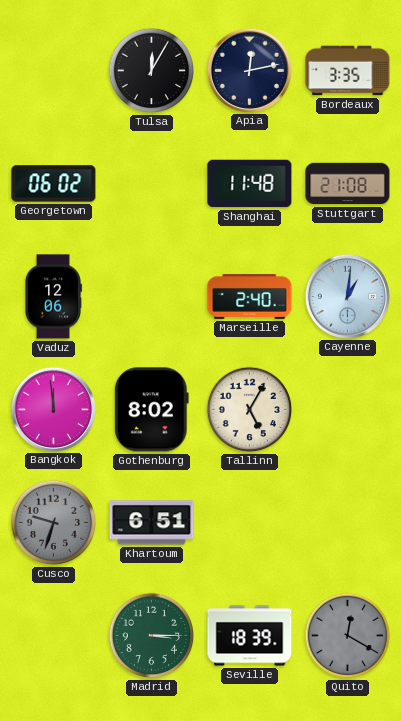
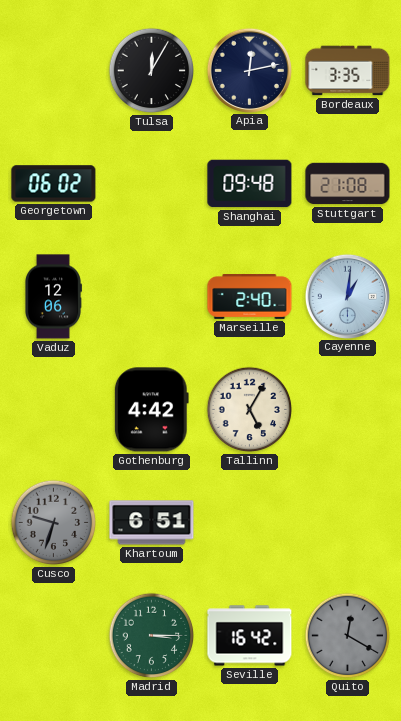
Shanghai: 11:48 -> 09:48
Bangkok: 11:59 -> none
Gothenburg: 8:02 -> 4:42
Seville: 18:39 -> 16:42
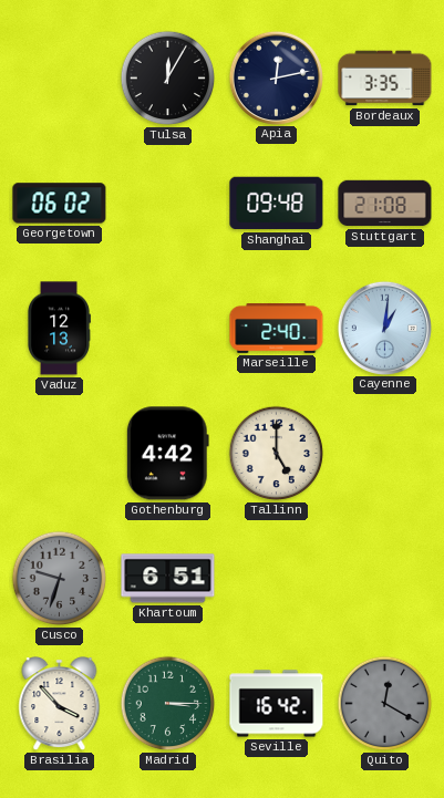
Vaduz: 12:06 -> 12:13
Tallinn: 5:05 -> 5:00
Brasilia: none -> 3:53
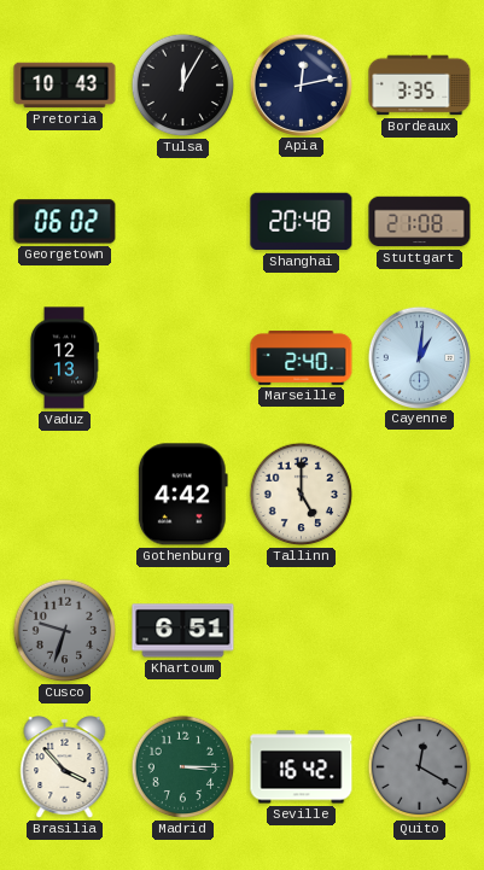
Pretoria: none -> 10:43
Shanghai: 09:48 -> 20:48
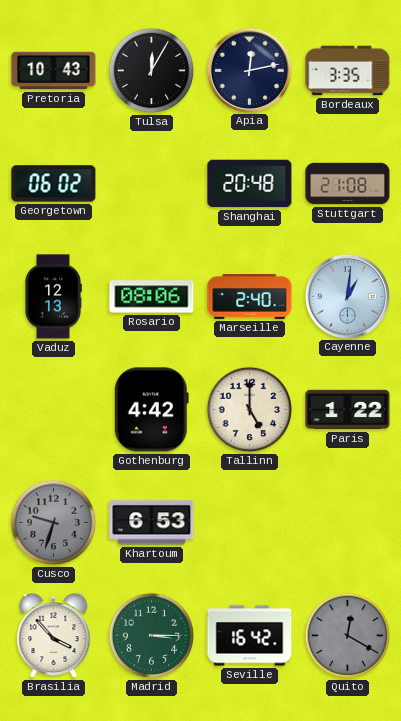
Rosario: none -> 08:06
Paris: none -> 1:22
Khartoum: 6:51 -> 6:53
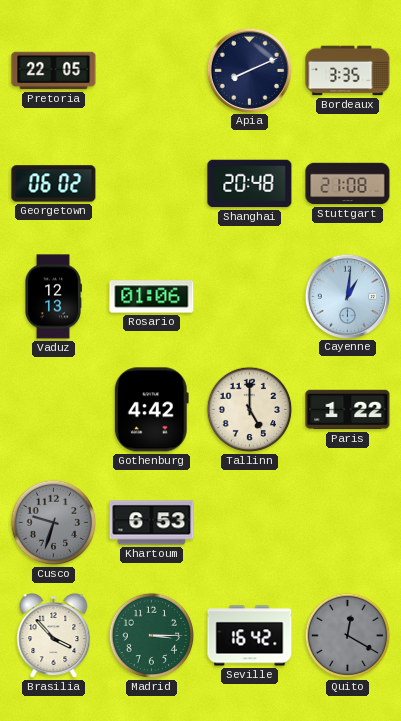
Pretoria: 10:43 -> 22:05
Tulsa: 12:05 -> none
Apia: 12:13 -> 8:11
Rosario: 08:06 -> 01:06
Marseille: 2:40 -> none
